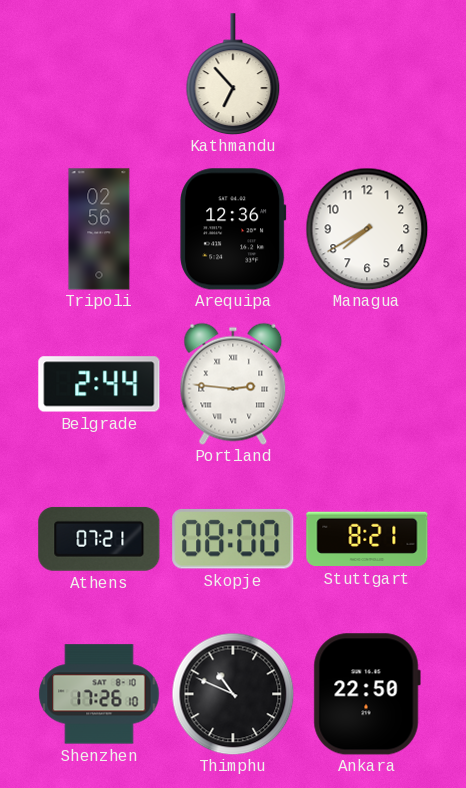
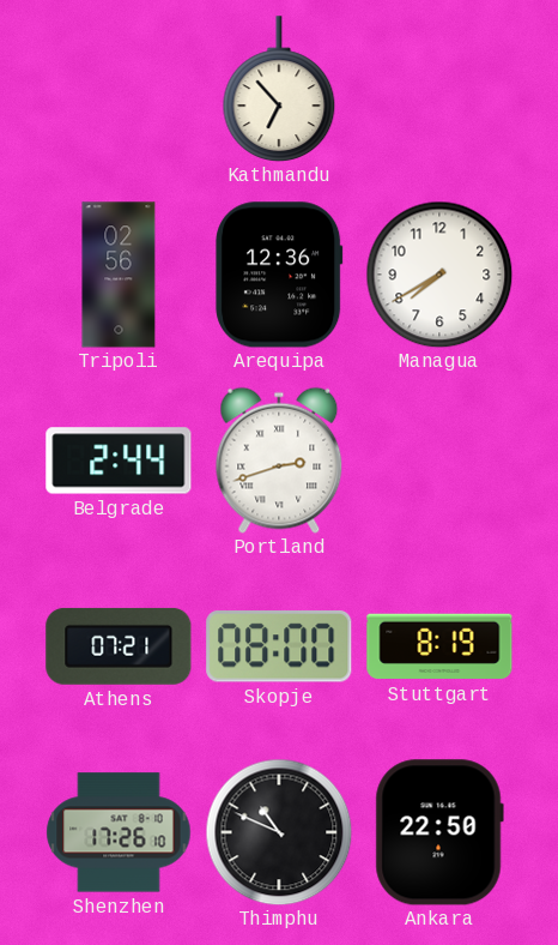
Portland: 2:46 -> 2:42
Stuttgart: 8:21 -> 8:19
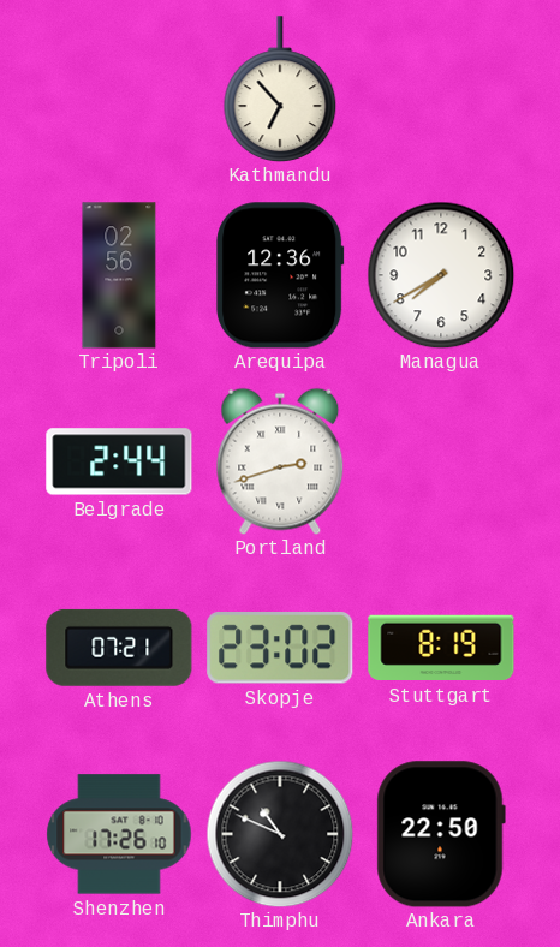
Skopje: 08:00 -> 23:02
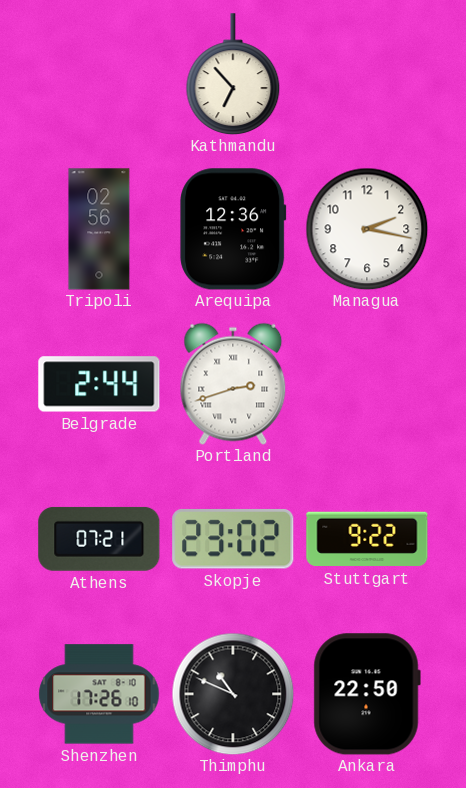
Managua: 7:40 -> 2:17
Stuttgart: 8:19 -> 9:22
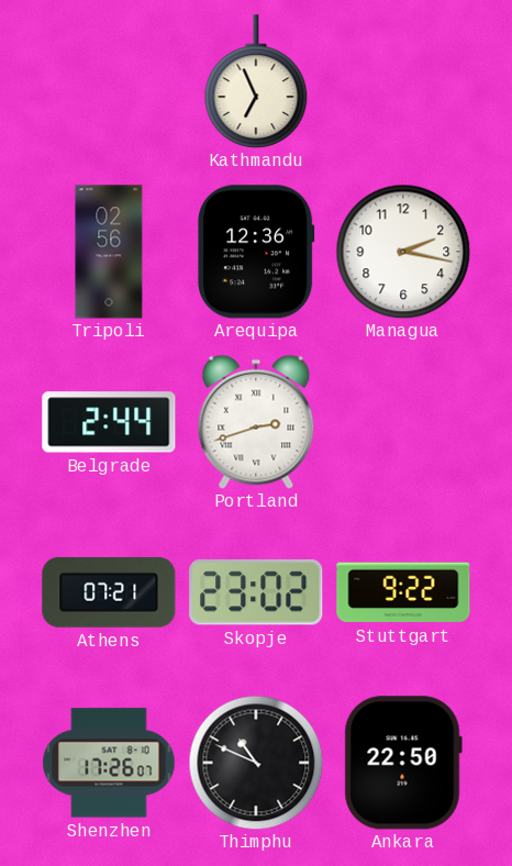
Kathmandu: 6:53 -> 6:56
Shenzhen: 17:26:10 -> 17:26:07
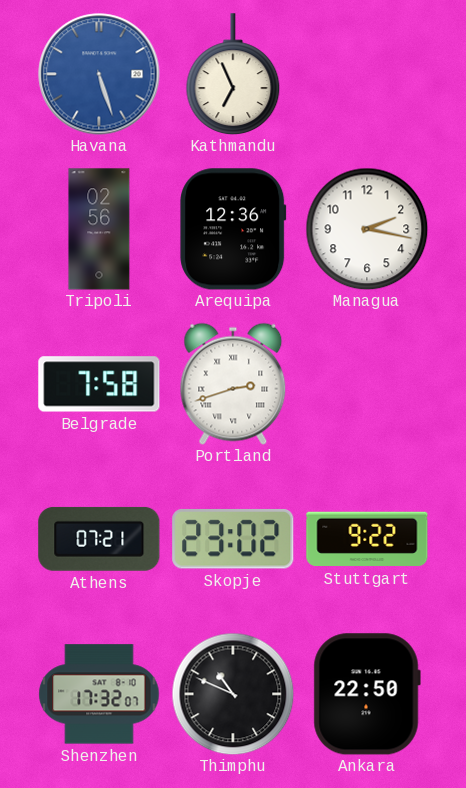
Havana: none -> 5:27
Belgrade: 2:44 -> 7:58
Shenzhen: 17:26 -> 17:32
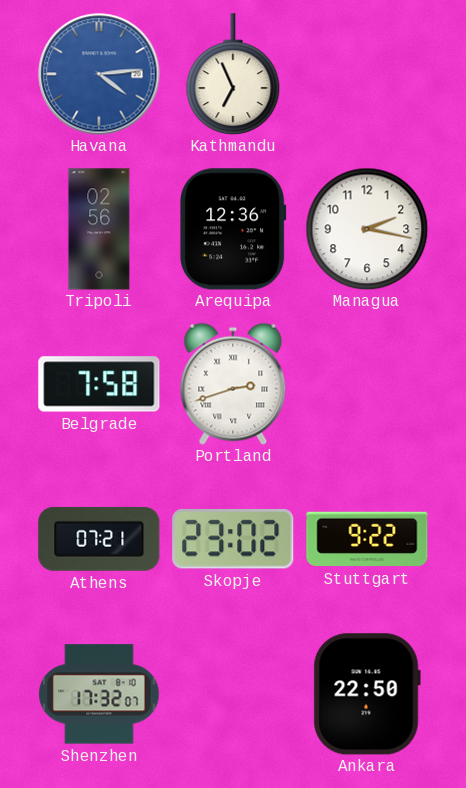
Havana: 5:27 -> 4:14
Thimphu: 10:49 -> none
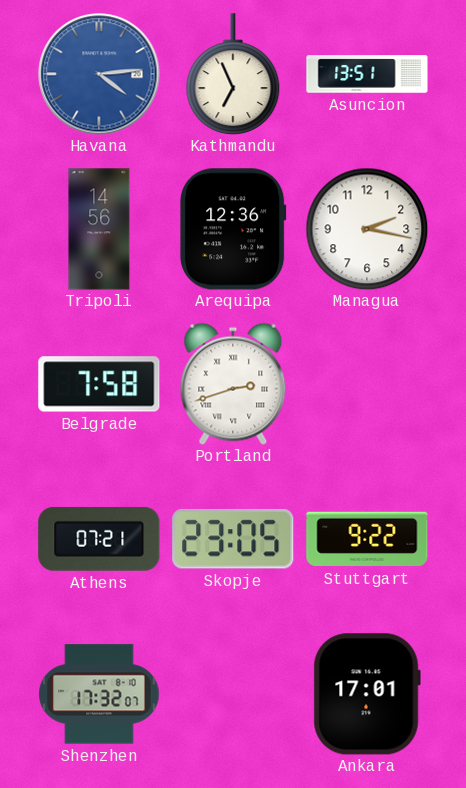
Asuncion: none -> 13:51
Tripoli: 02:56 -> 14:56
Skopje: 23:02 -> 23:05
Ankara: 22:50 -> 17:01
